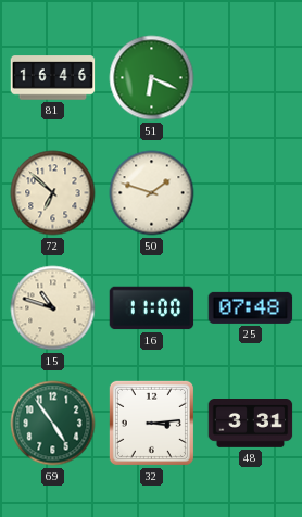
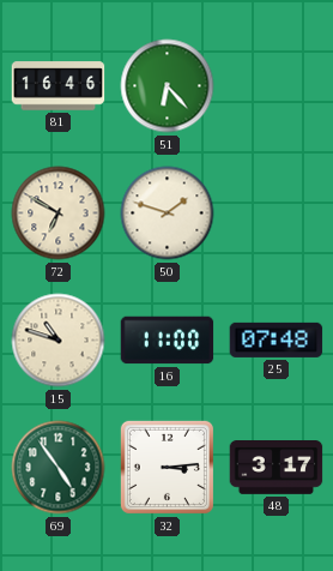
51: 6:19 -> 6:23
72: 6:52 -> 6:50
48: 3:31 -> 3:17
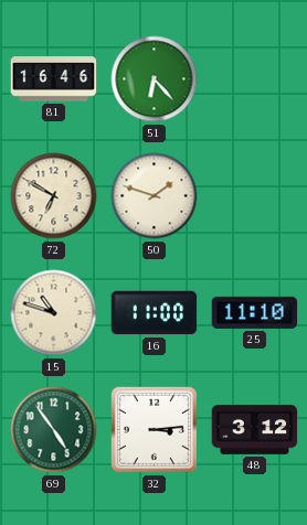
25: 07:48 -> 11:10
48: 3:17 -> 3:12
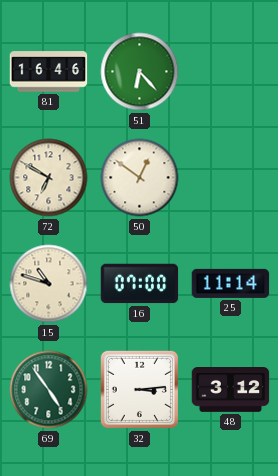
50: 1:48 -> 12:51
16: 11:00 -> 07:00
25: 11:10 -> 11:14
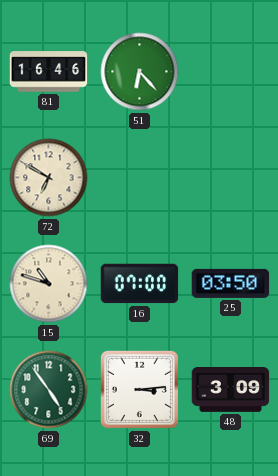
50: 12:51 -> none
25: 11:14 -> 03:50
48: 3:12 -> 3:09
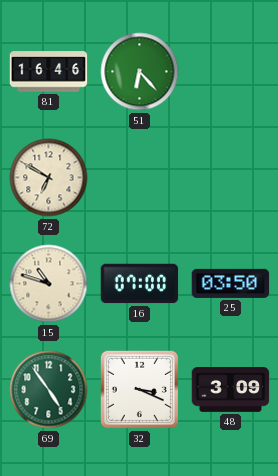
32: 3:14 -> 3:19
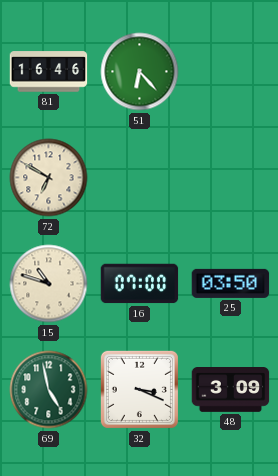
69: 4:54 -> 4:58
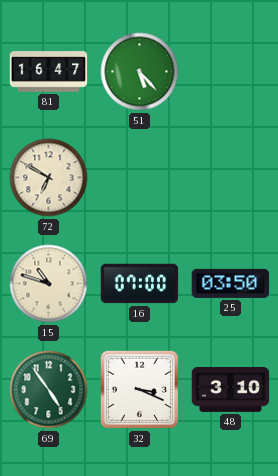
81: 16:46 -> 16:47
51: 6:23 -> 5:23
69: 4:58 -> 4:54
48: 3:09 -> 3:10
